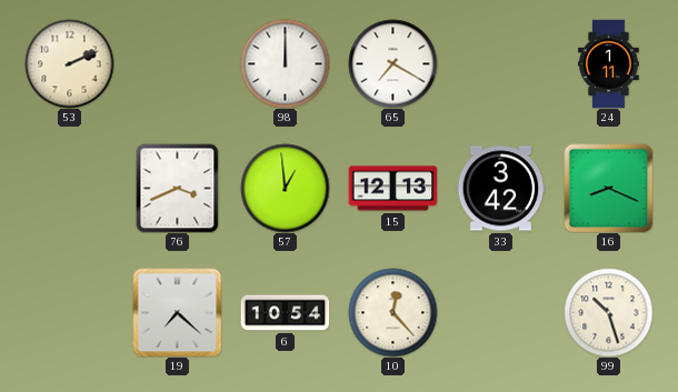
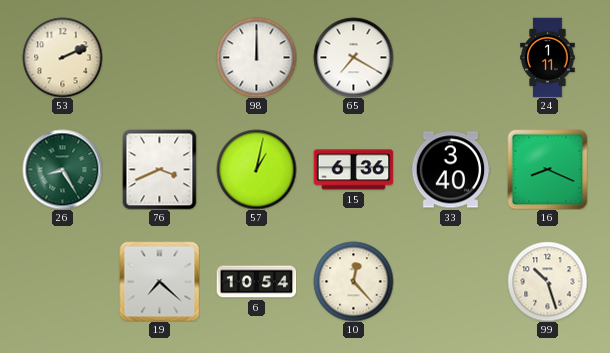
26: none -> 8:25
57: 12:59 -> 1:02
15: 12:13 -> 6:36
33: 3:42 -> 3:40
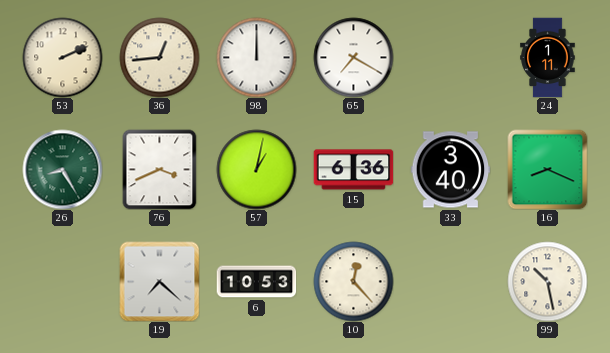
36: none -> 12:44
6: 10:54 -> 10:53
99: 10:27 -> 10:28
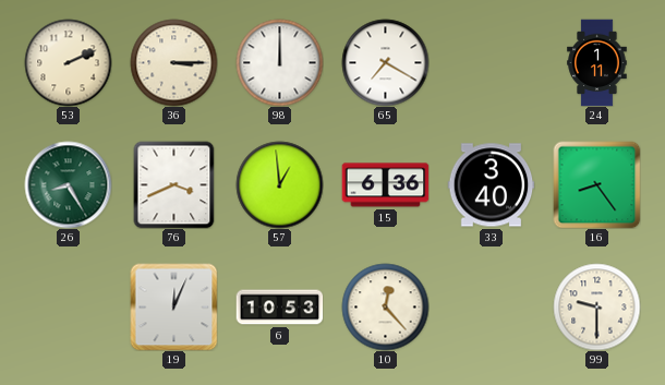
36: 12:44 -> 3:15
57: 1:02 -> 12:59
16: 8:19 -> 8:24
19: 7:22 -> 12:04
99: 10:28 -> 9:30
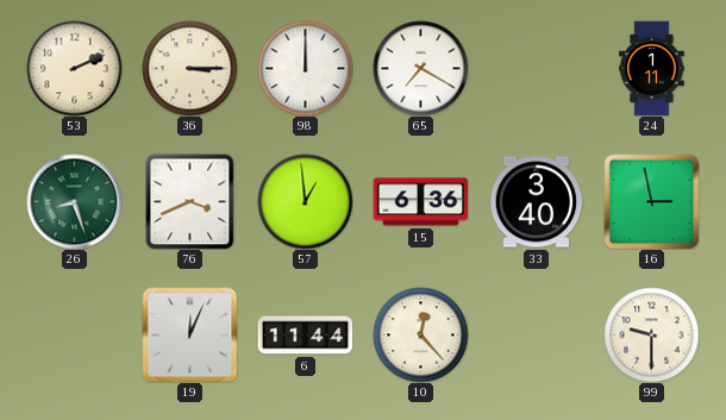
26: 8:25 -> 8:27
16: 8:24 -> 2:58
6: 10:53 -> 11:44
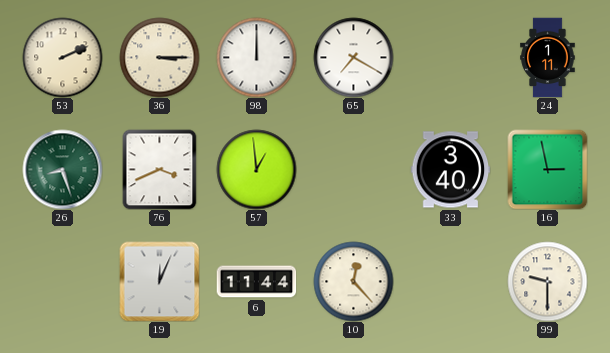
15: 6:36 -> none
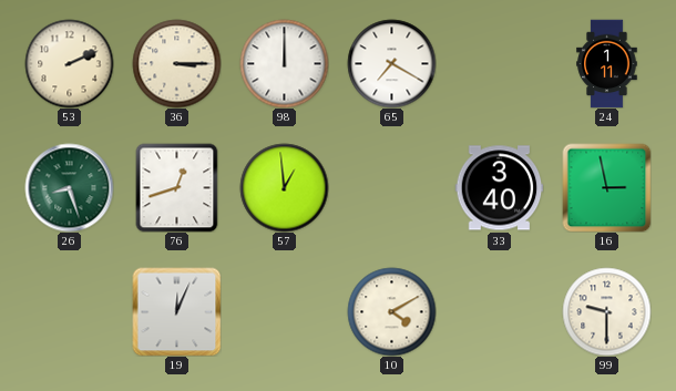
76: 3:41 -> 12:42
6: 11:44 -> none
10: 12:23 -> 4:10
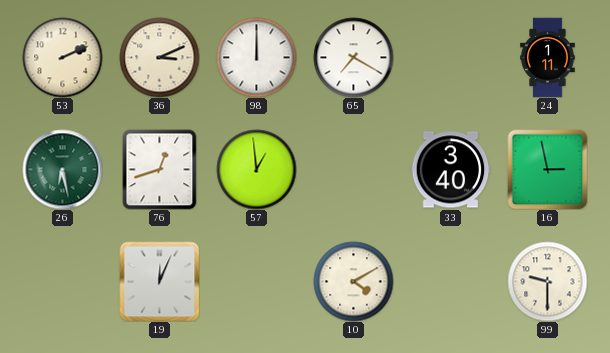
36: 3:15 -> 3:11
26: 8:27 -> 6:28
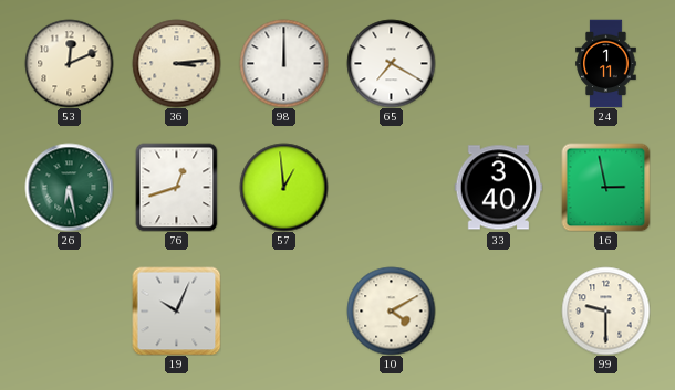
53: 2:11 -> 12:11
36: 3:11 -> 3:14
19: 12:04 -> 10:04
